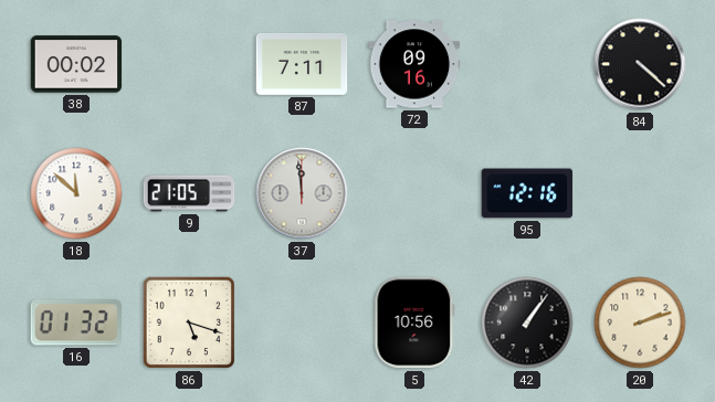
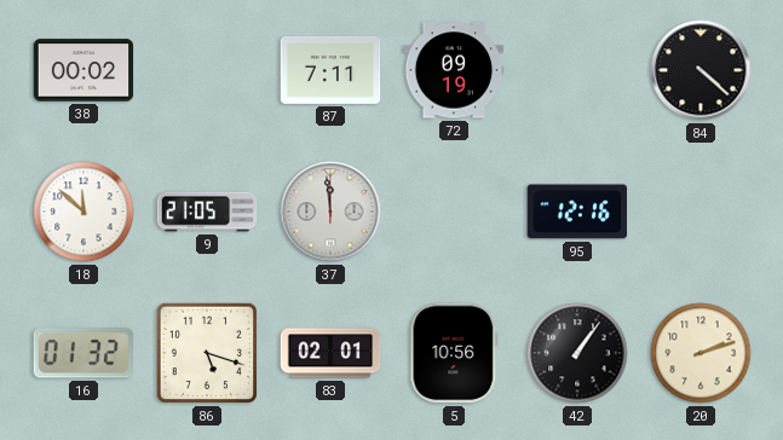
72: 09:16 -> 09:19
83: none -> 02:01
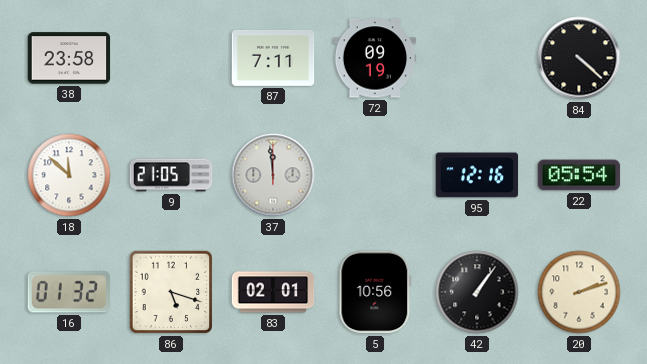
38: 00:02 -> 23:58
22: none -> 05:54
